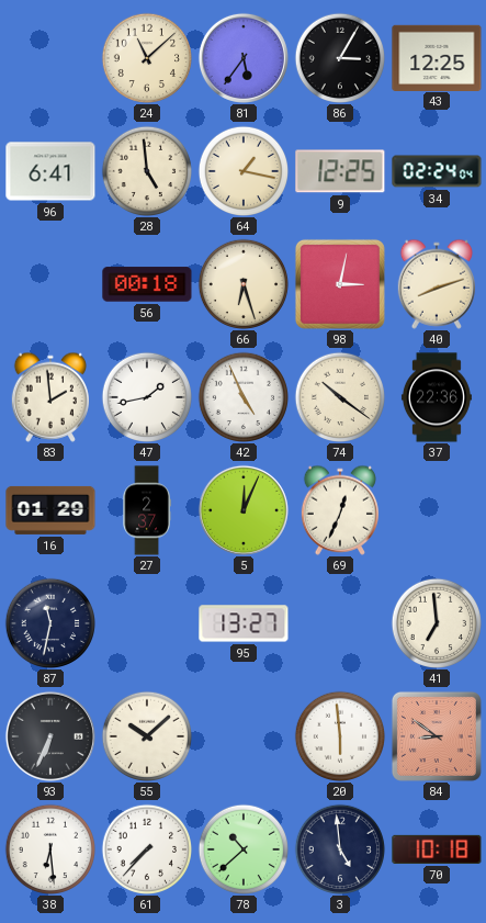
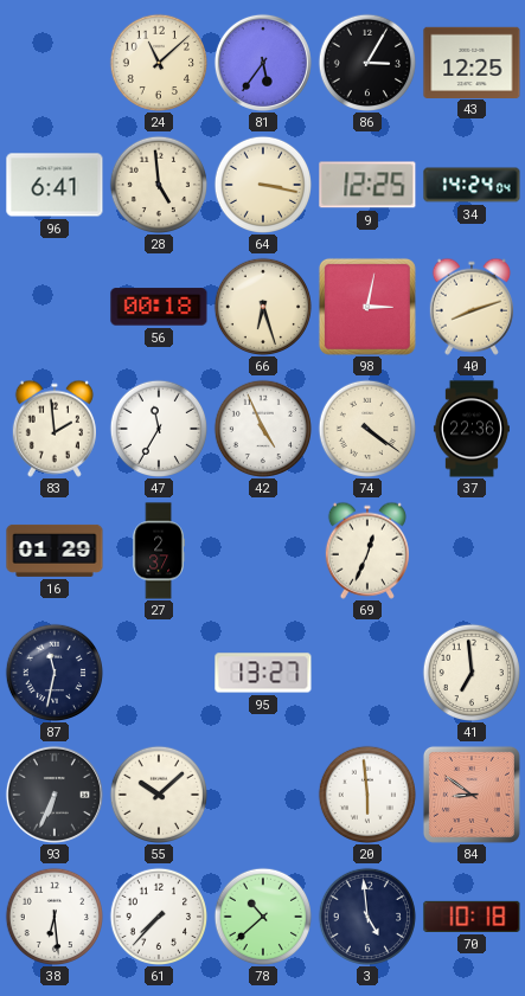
64: 1:17 -> 3:17
34: 02:24 -> 14:24
47: 1:43 -> 11:35
74: 10:21 -> 4:21
5: 12:04 -> none
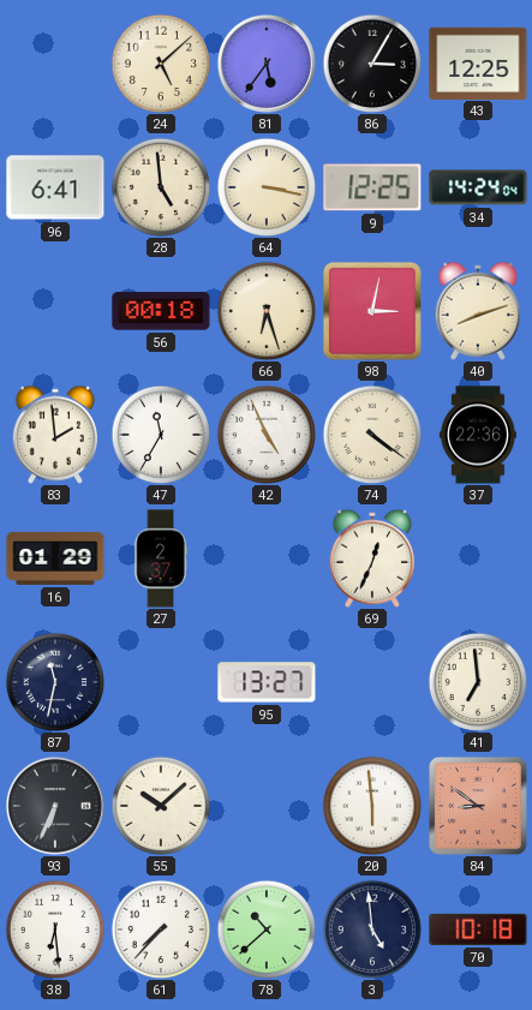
24: 11:08 -> 5:08
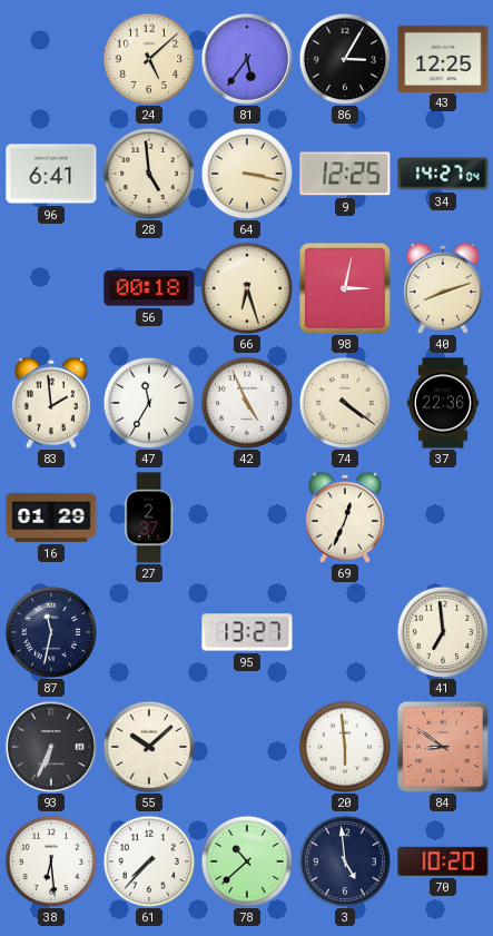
34: 14:24 -> 14:27
70: 10:18 -> 10:20
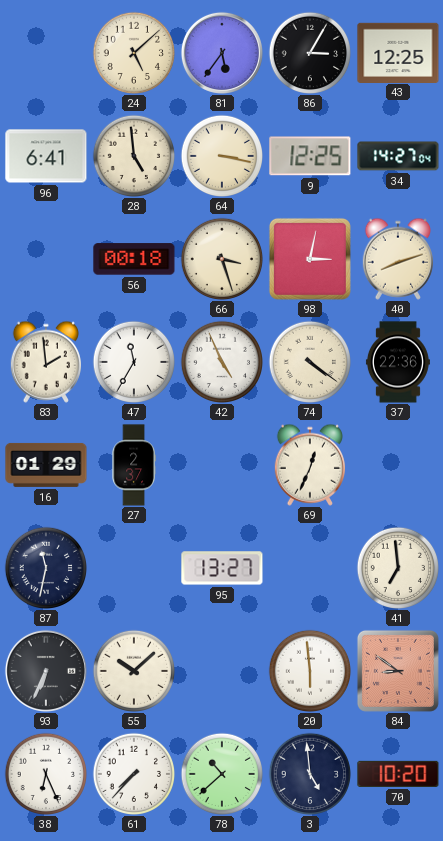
66: 6:27 -> 3:27
38: 6:29 -> 6:26
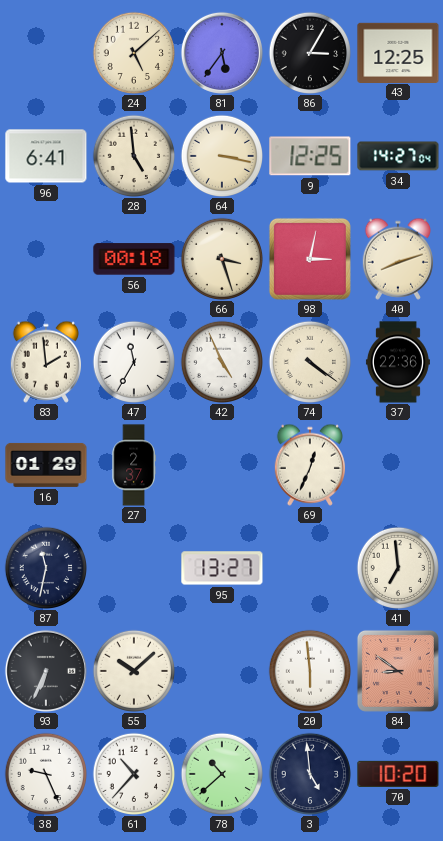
38: 6:26 -> 9:26
61: 7:37 -> 10:37
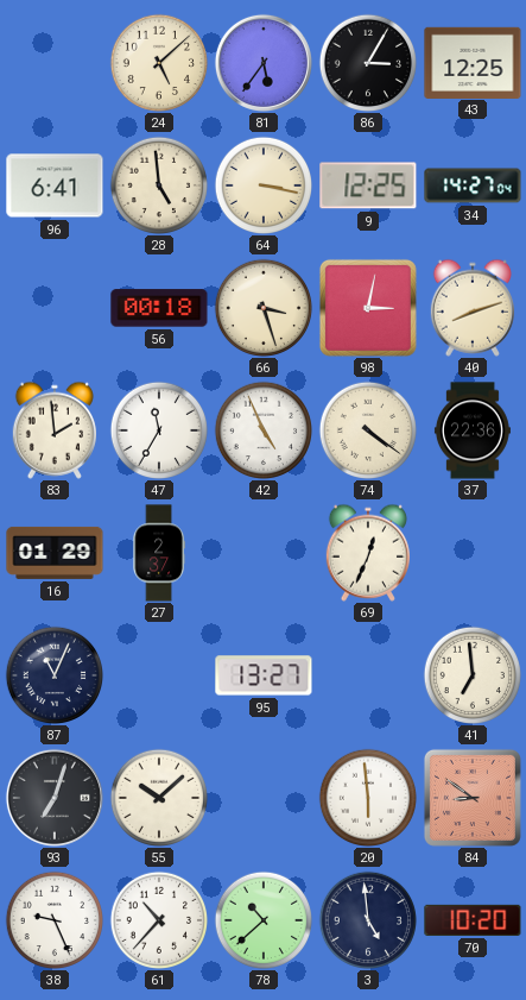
87: 11:32 -> 11:04
93: 6:34 -> 7:03
